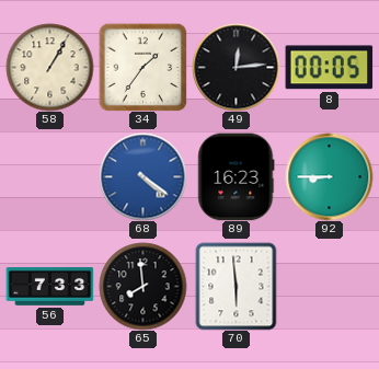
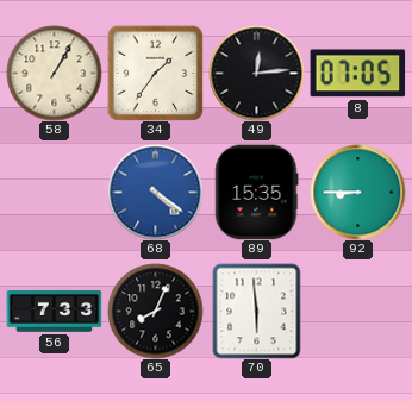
8: 00:05 -> 07:05
89: 16:23 -> 15:35
65: 7:59 -> 8:04
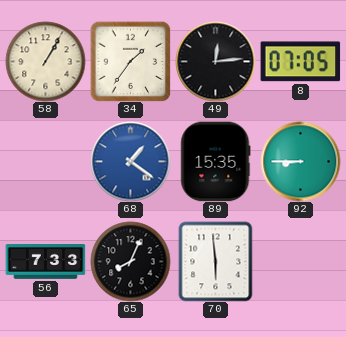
68: 4:21 -> 1:21
